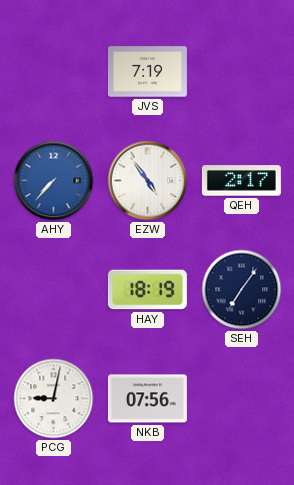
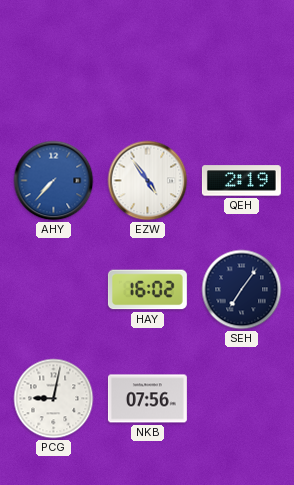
JVS: 7:19 -> none
QEH: 2:17 -> 2:19
HAY: 18:19 -> 16:02
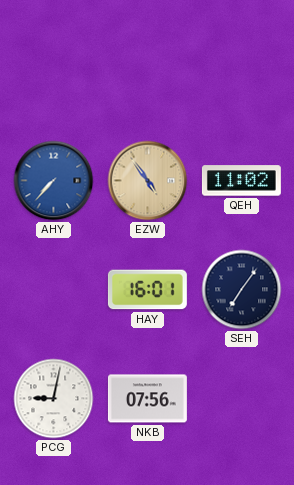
EZW dial: white -> champagne
QEH: 2:19 -> 11:02
HAY: 16:02 -> 16:01
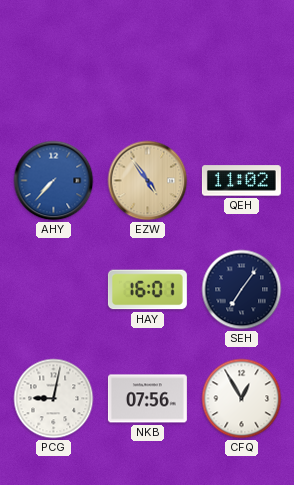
CFQ: none -> 12:55
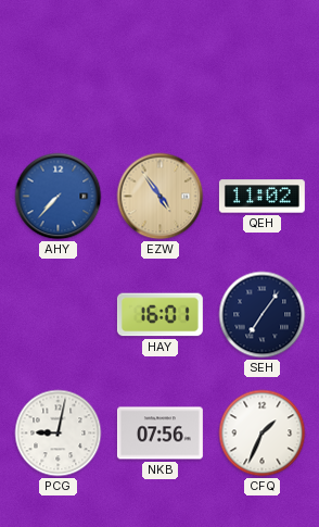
CFQ: 12:55 -> 1:34
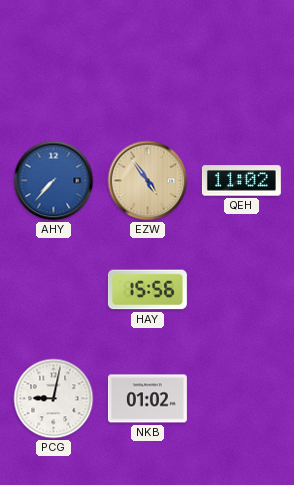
HAY: 16:01 -> 15:56
SEH: 7:06 -> none
NKB: 07:56 -> 01:02
CFQ: 1:34 -> none
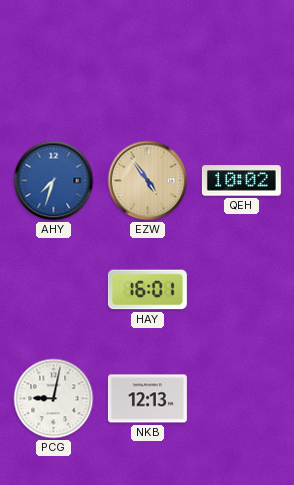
AHY: 7:37 -> 7:33
QEH: 11:02 -> 10:02
HAY: 15:56 -> 16:01
NKB: 01:02 -> 12:13
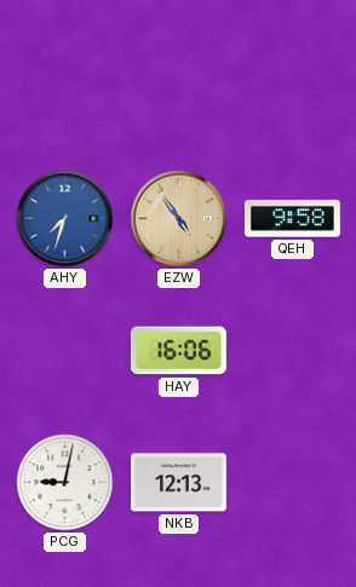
QEH: 10:02 -> 9:58
HAY: 16:01 -> 16:06
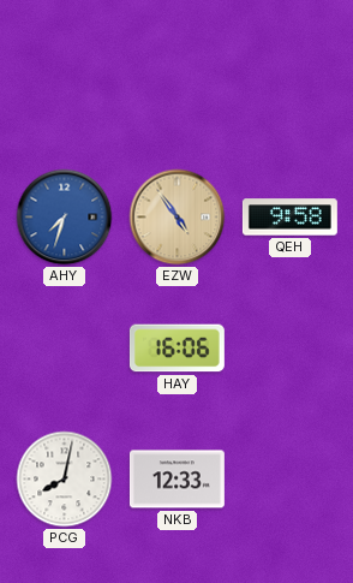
PCG: 9:02 -> 8:02
NKB: 12:13 -> 12:33
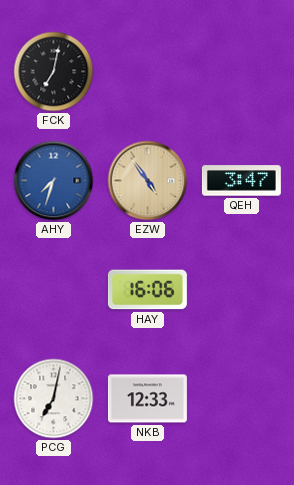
FCK: none -> 7:02
QEH: 9:58 -> 3:47
PCG: 8:02 -> 7:02
